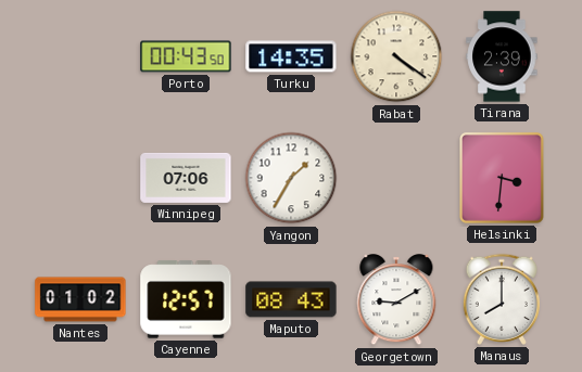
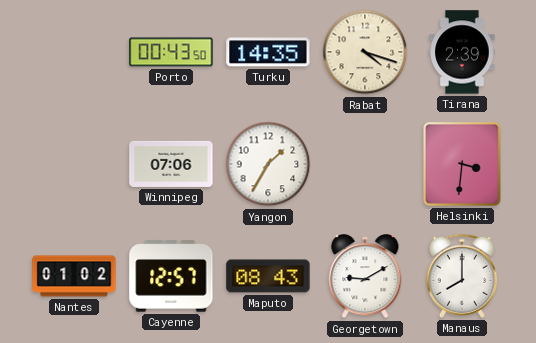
Rabat: 4:21 -> 4:18
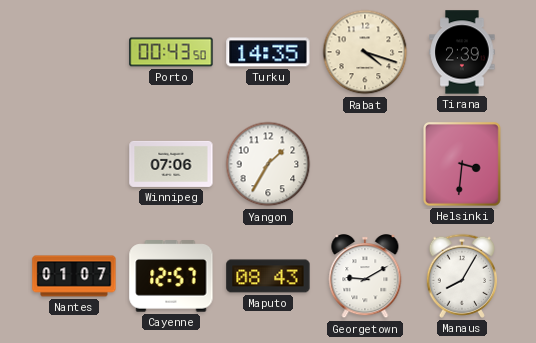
Nantes: 01:02 -> 01:07
Manaus: 8:00 -> 8:05
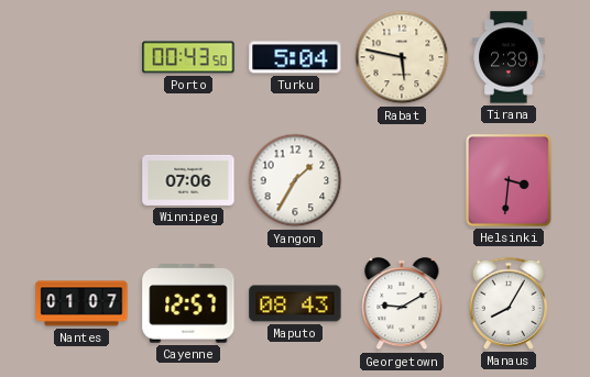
Turku: 14:35 -> 5:04
Rabat: 4:18 -> 5:47
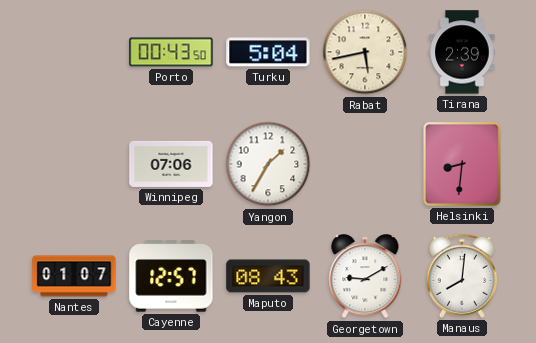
Rabat: 5:47 -> 5:43
Helsinki: 3:31 -> 8:31
Manaus: 8:05 -> 8:01
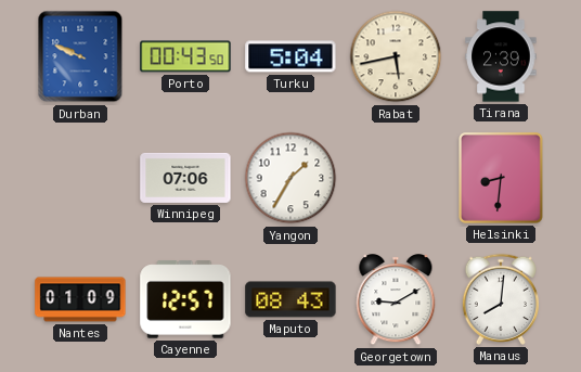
Durban: none -> 9:49
Nantes: 01:07 -> 01:09
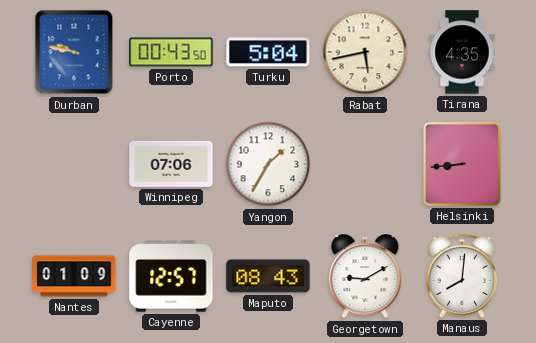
Durban: 9:49 -> 9:47
Tirana: 2:39 -> 4:35
Helsinki: 8:31 -> 8:44
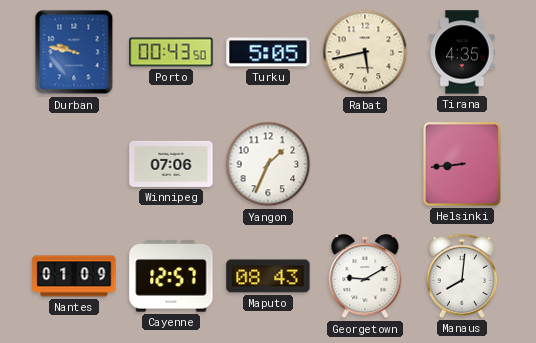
Turku: 5:04 -> 5:05
Yangon: 1:35 -> 1:34
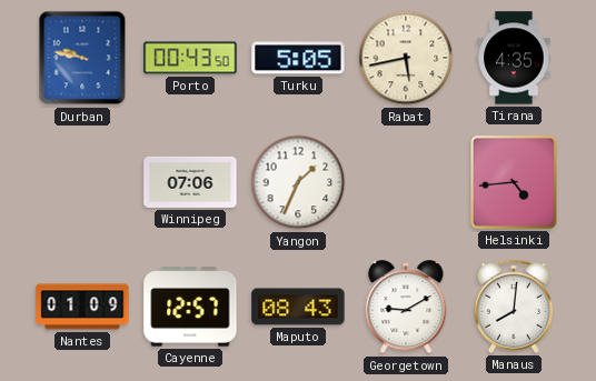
Helsinki: 8:44 -> 4:44
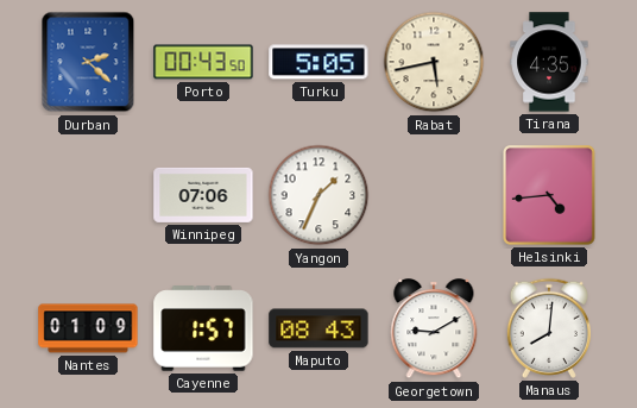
Durban: 9:47 -> 2:22
Cayenne: 12:57 -> 1:57
